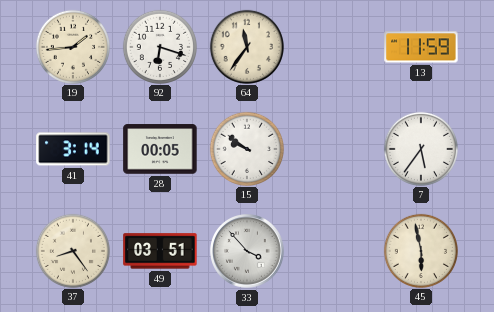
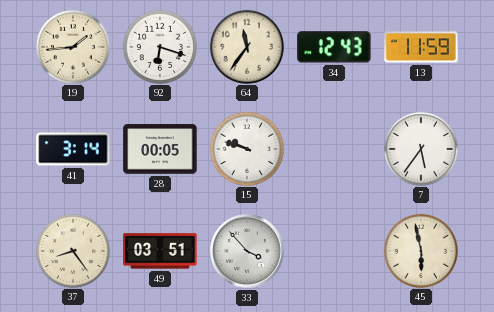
34: none -> 12:43
15: 9:51 -> 9:48
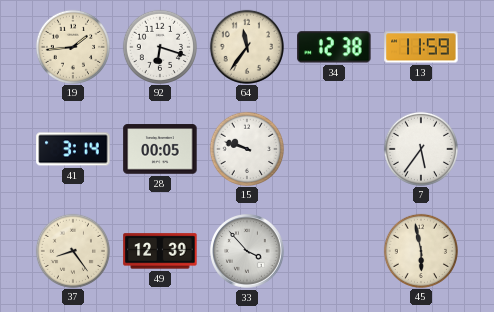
34: 12:43 -> 12:38
49: 03:51 -> 12:39
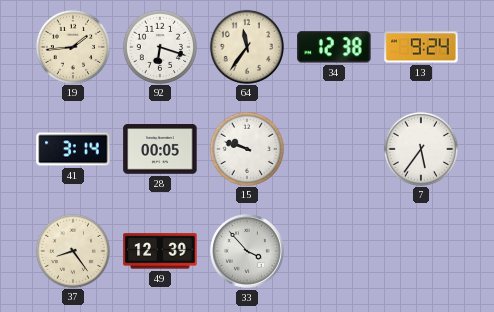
13: 11:59 -> 9:24
45: 5:58 -> none
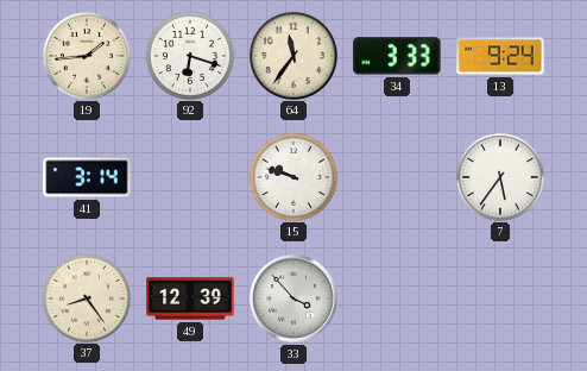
34: 12:38 -> 3:33
28: 00:05 -> none
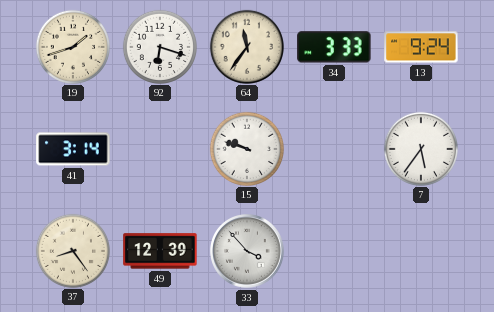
19: 1:44 -> 1:42
